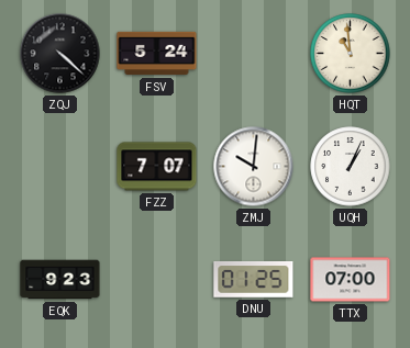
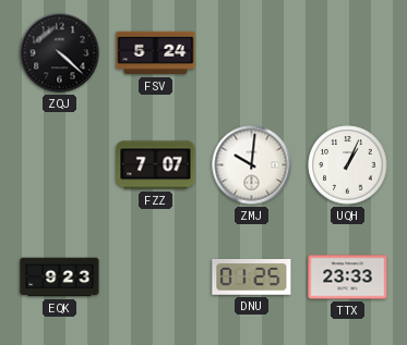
HQT: 10:59 -> none
TTX: 07:00 -> 23:33
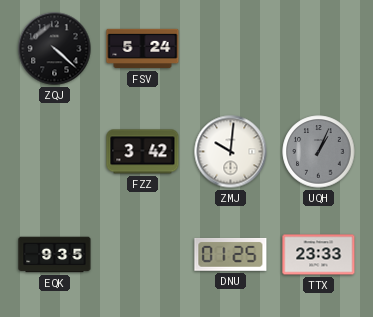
FZZ: 7:07 -> 3:42
UQH dial: white -> grey
EQK: 9:23 -> 9:35
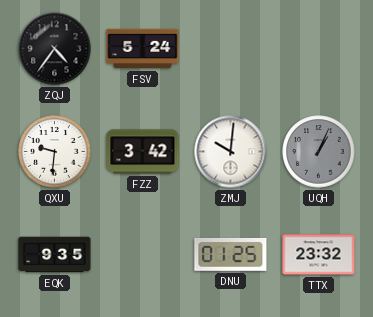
ZQJ: 4:22 -> 4:36
QXU: none -> 9:31
TTX: 23:33 -> 23:32
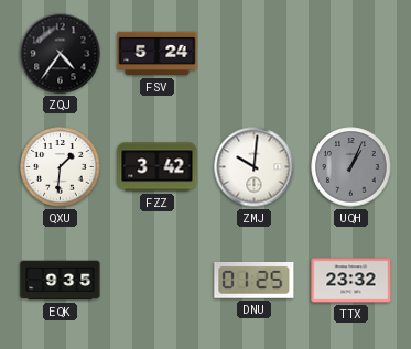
QXU: 9:31 -> 1:31
